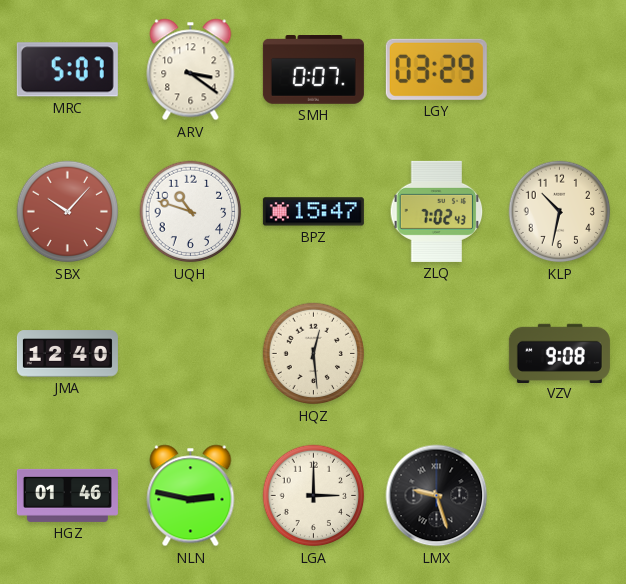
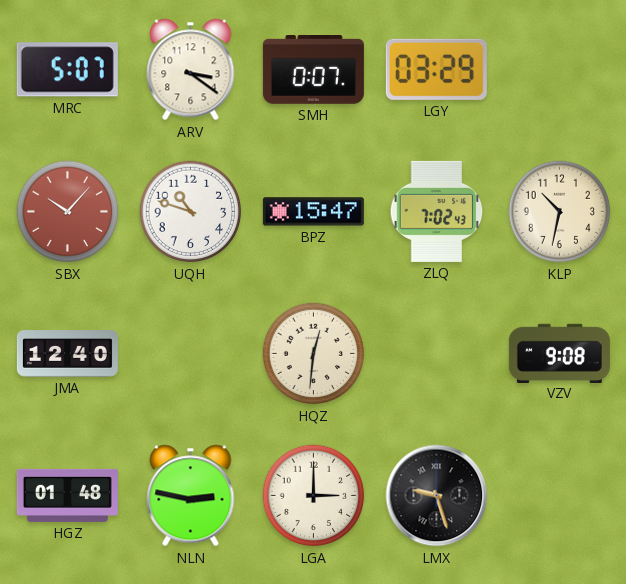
HQZ: 12:29 -> 12:31
HGZ: 01:46 -> 01:48
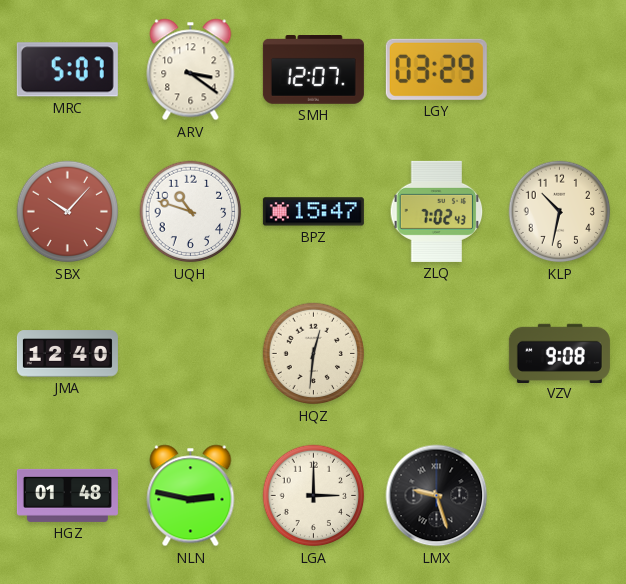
SMH: 0:07 -> 12:07
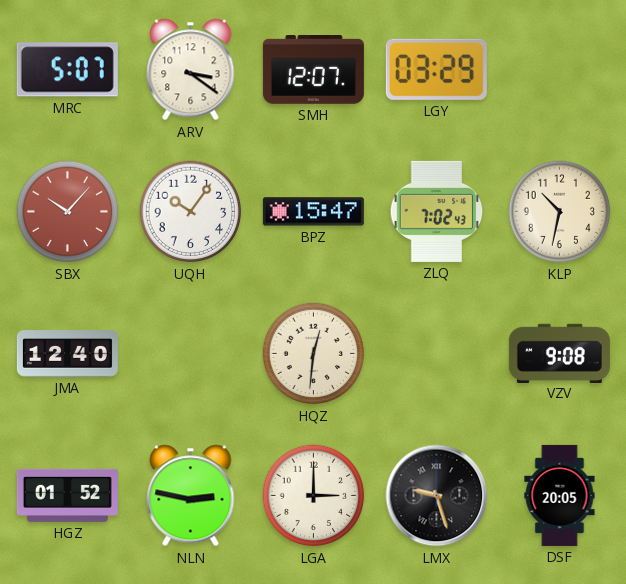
UQH: 10:48 -> 10:06
HGZ: 01:48 -> 01:52
DSF: none -> 20:05
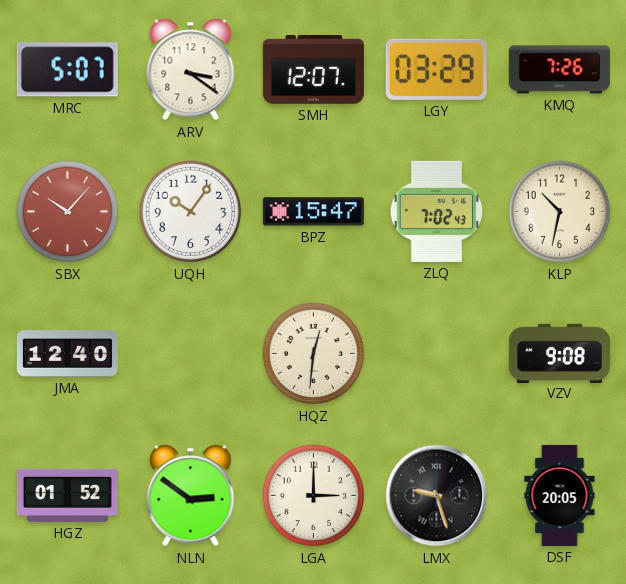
KMQ: none -> 7:26
NLN: 2:47 -> 2:51
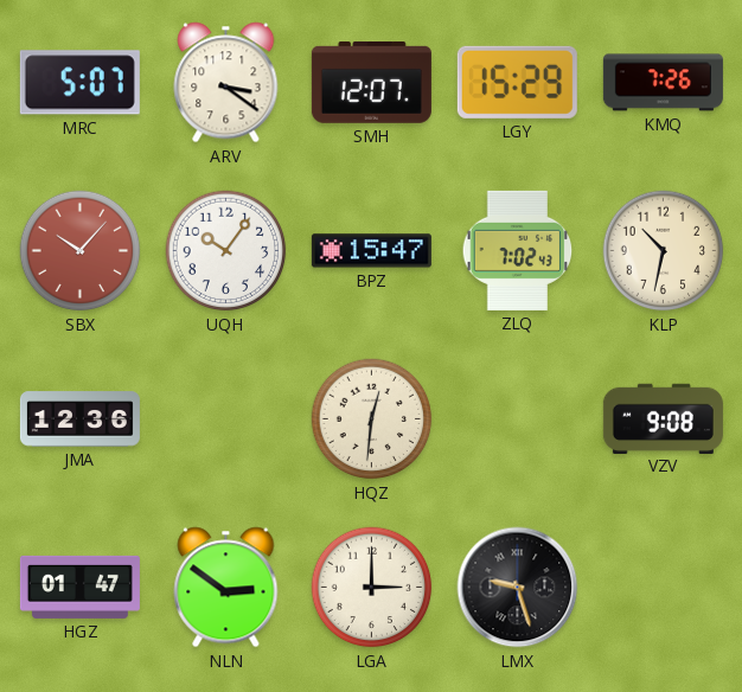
LGY: 03:29 -> 15:29
JMA: 12:40 -> 12:36
HGZ: 01:52 -> 01:47
DSF: 20:05 -> none
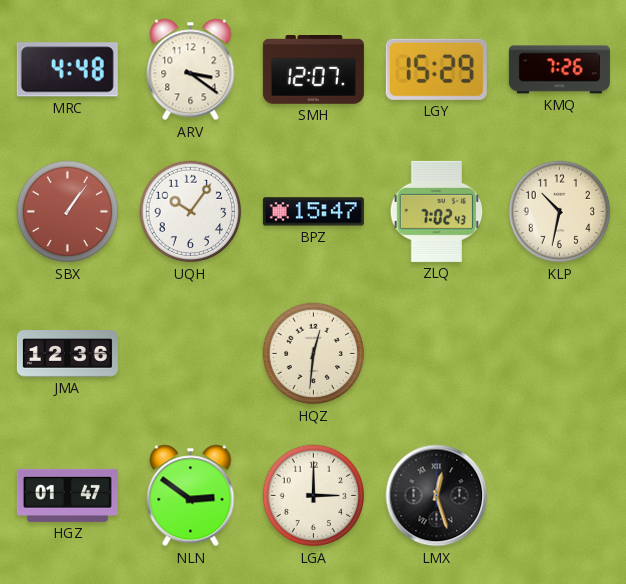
MRC: 5:07 -> 4:48
SBX: 10:07 -> 1:06
VZV: 9:08 -> none
LMX: 9:27 -> 12:27
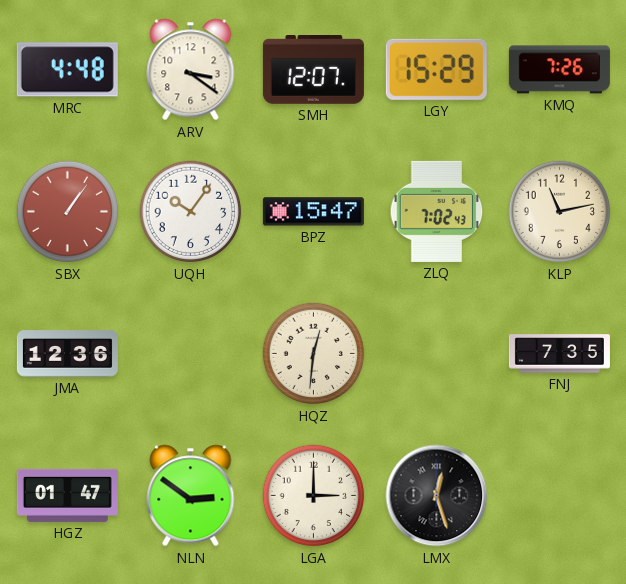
KLP: 10:32 -> 11:13
FNJ: none -> 7:35
